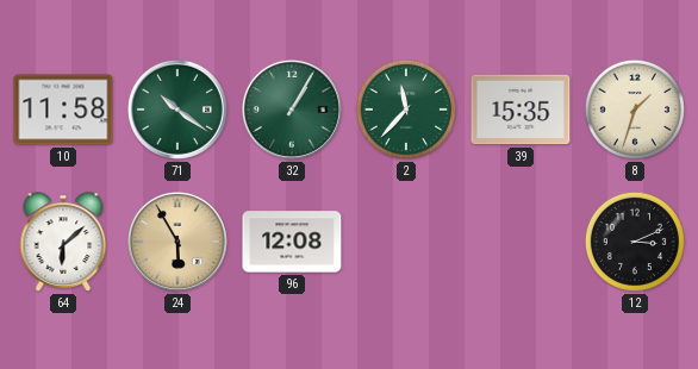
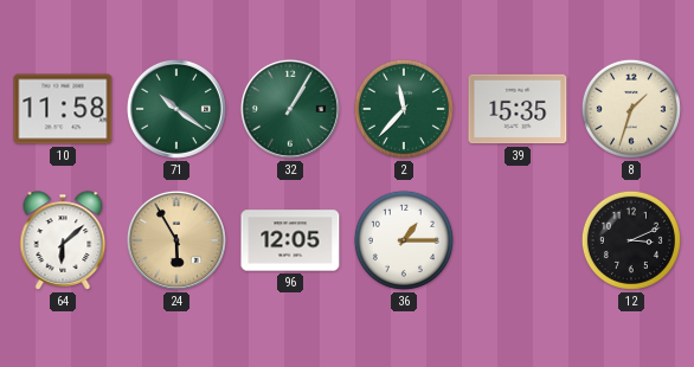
96: 12:08 -> 12:05
36: none -> 1:15
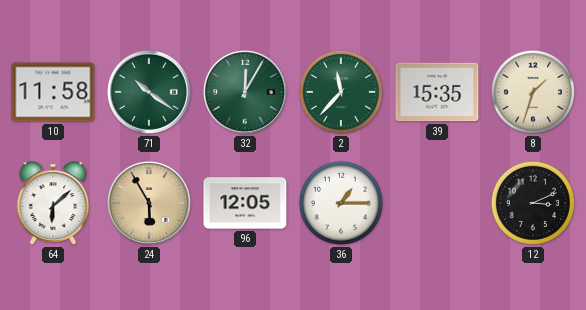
32: 1:05 -> 12:05
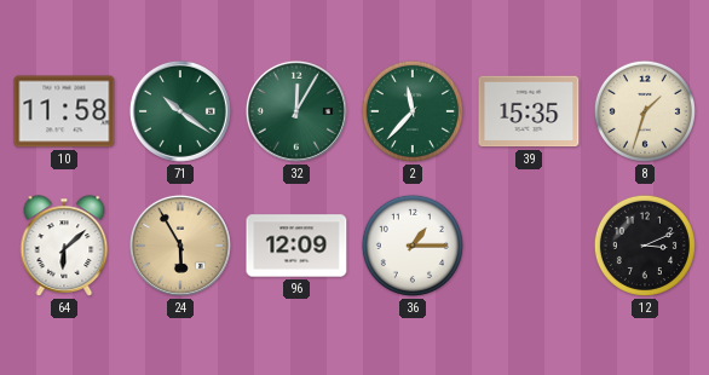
96: 12:05 -> 12:09
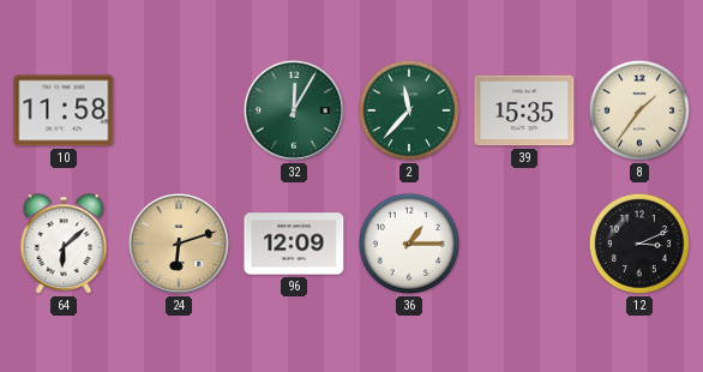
71: 10:21 -> none
8: 1:33 -> 1:36
24: 5:55 -> 6:12
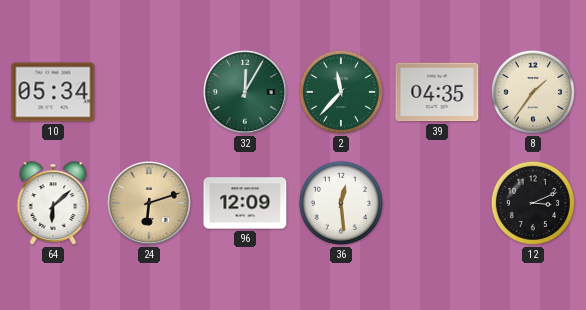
10: 11:58 -> 05:34
39: 15:35 -> 04:35
36: 1:15 -> 12:29
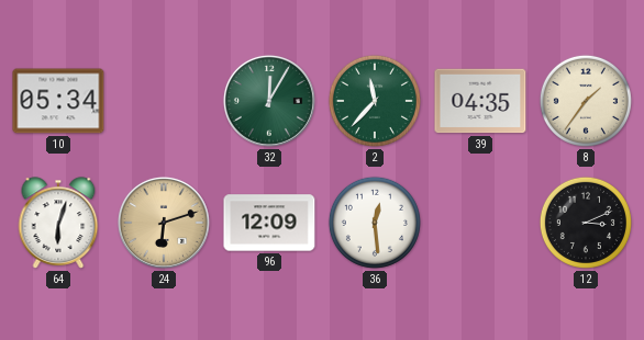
64: 6:08 -> 6:03
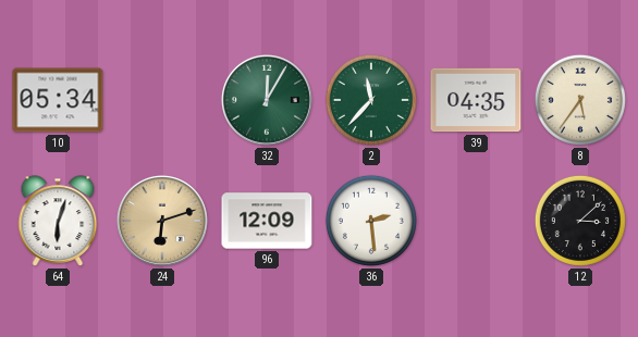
8: 1:36 -> 5:36
36: 12:29 -> 2:29
12: 3:11 -> 3:08
